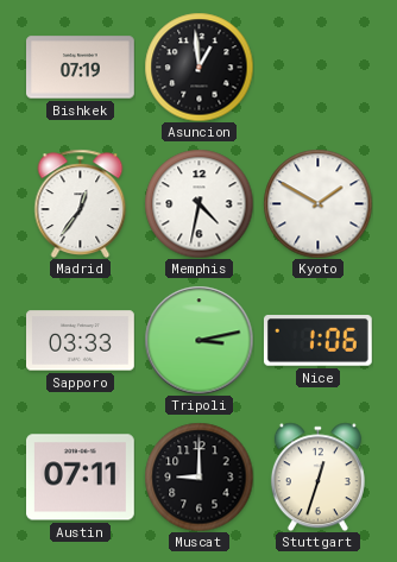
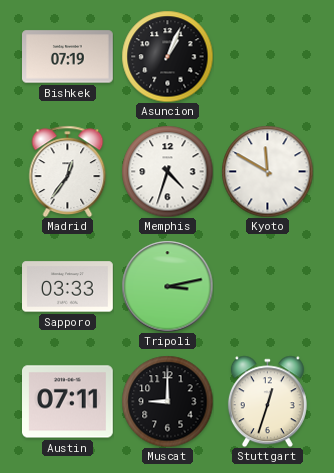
Asuncion: 12:59 -> 1:04
Memphis: 4:32 -> 4:33
Kyoto: 1:50 -> 11:50
Nice: 1:06 -> none
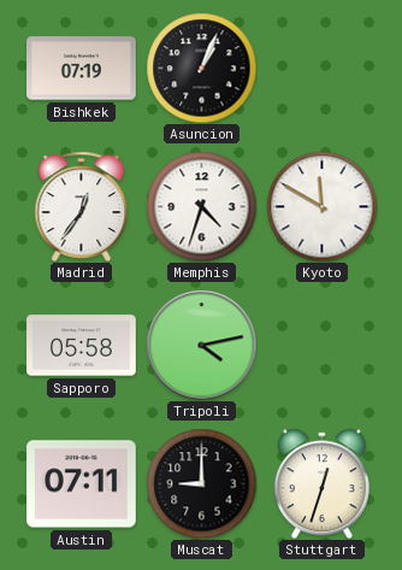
Sapporo: 03:33 -> 05:58
Tripoli: 3:13 -> 4:13
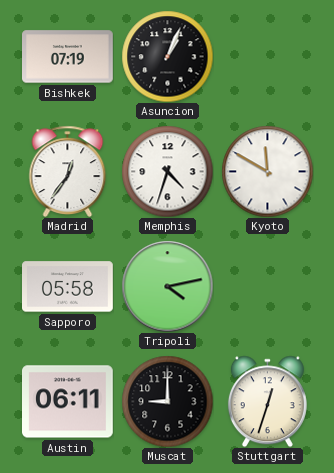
Austin: 07:11 -> 06:11
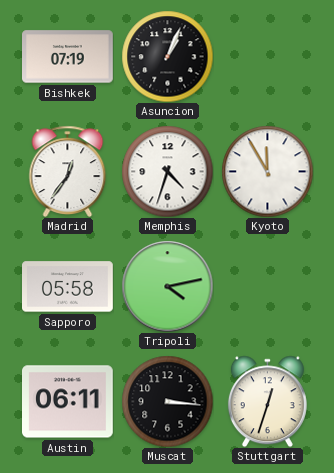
Kyoto: 11:50 -> 11:55
Muscat: 9:00 -> 3:16
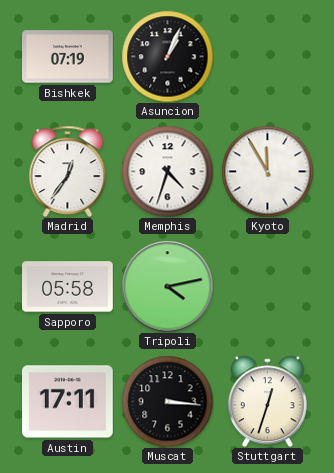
Austin: 06:11 -> 17:11
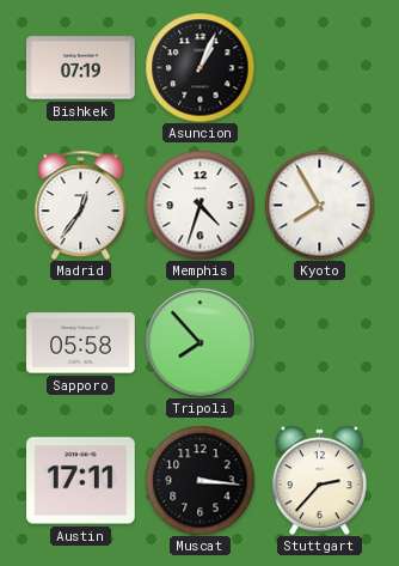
Kyoto: 11:55 -> 7:55
Tripoli: 4:13 -> 7:53
Stuttgart: 12:33 -> 2:37
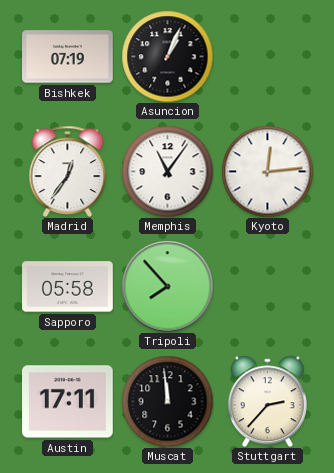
Memphis: 4:33 -> 11:06
Kyoto: 7:55 -> 12:14
Muscat: 3:16 -> 11:59
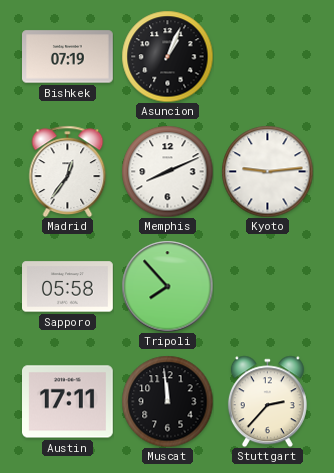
Memphis: 11:06 -> 8:11
Kyoto: 12:14 -> 9:14
